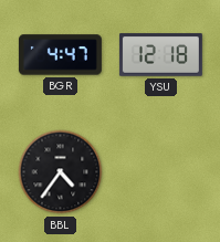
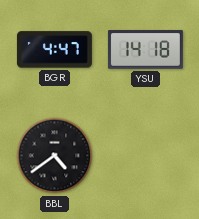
YSU: 12:18 -> 14:18
BBL: 4:36 -> 4:39
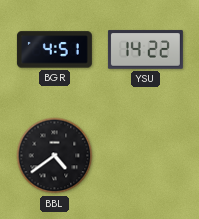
BGR: 4:47 -> 4:51
YSU: 14:18 -> 14:22
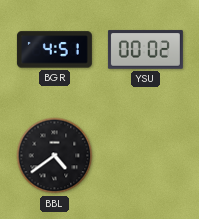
YSU: 14:22 -> 00:02
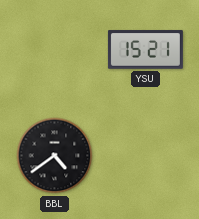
BGR: 4:51 -> none
YSU: 00:02 -> 15:21
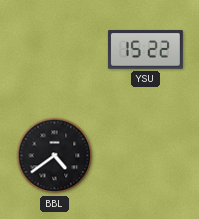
YSU: 15:21 -> 15:22
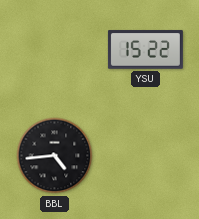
BBL: 4:39 -> 4:44
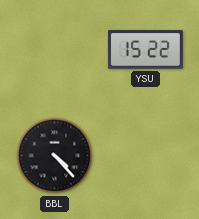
BBL: 4:44 -> 4:23
